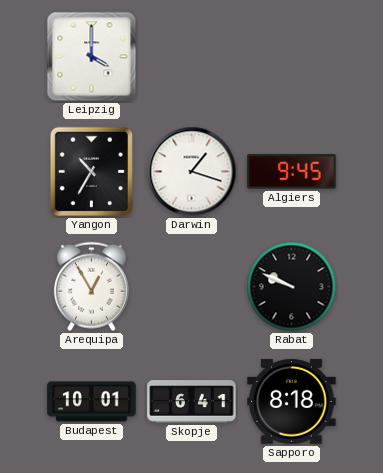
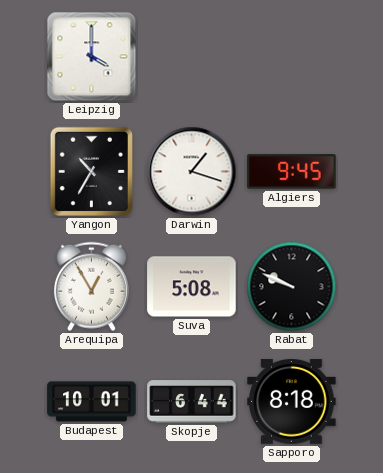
Suva: none -> 5:08
Skopje: 6:41 -> 6:44
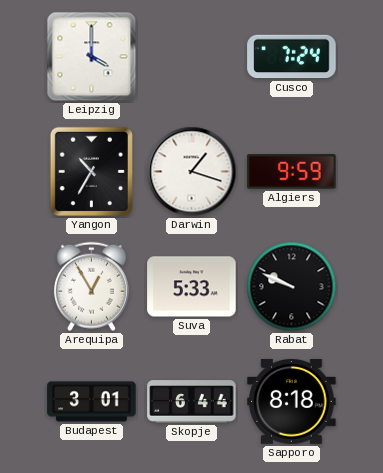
Cusco: none -> 7:24
Algiers: 9:45 -> 9:59
Suva: 5:08 -> 5:33
Budapest: 10:01 -> 3:01
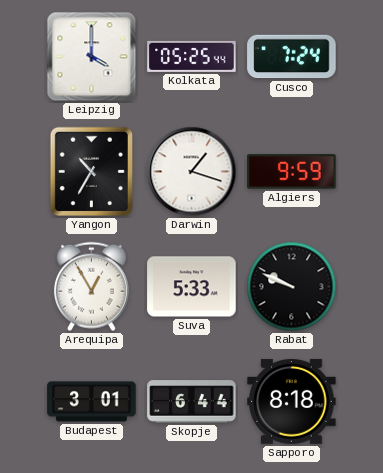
Kolkata: none -> 05:25
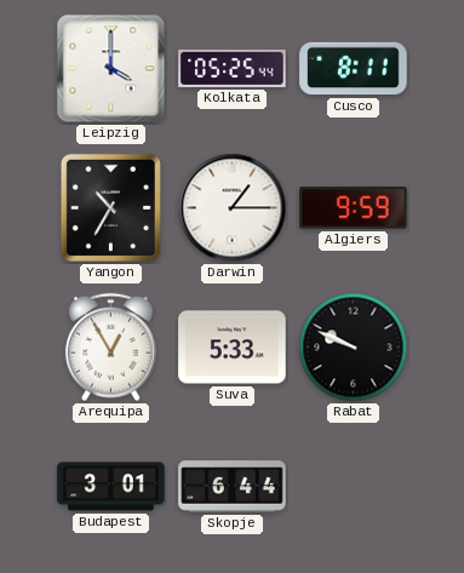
Cusco: 7:24 -> 8:11
Darwin: 1:18 -> 1:15
Sapporo: 8:18 -> none
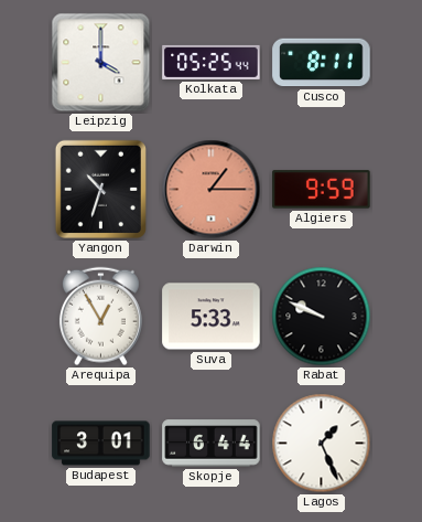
Yangon: 10:35 -> 10:33
Darwin dial: white -> salmon
Lagos: none -> 1:26
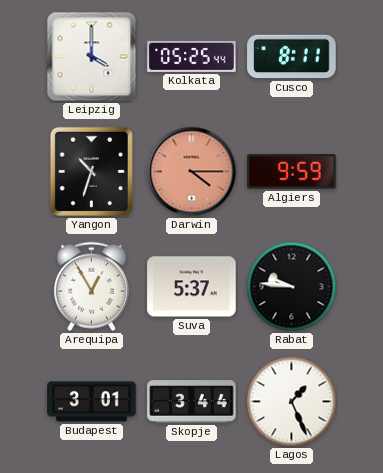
Darwin: 1:15 -> 4:15
Suva: 5:33 -> 5:37
Rabat: 9:49 -> 9:46
Skopje: 6:44 -> 3:44
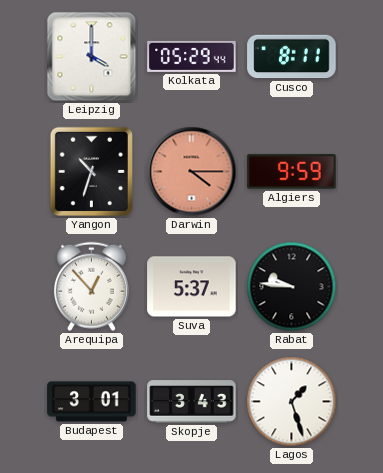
Kolkata: 05:25 -> 05:29
Arequipa: 12:55 -> 12:53
Skopje: 3:44 -> 3:43
Lagos: 1:26 -> 1:27
